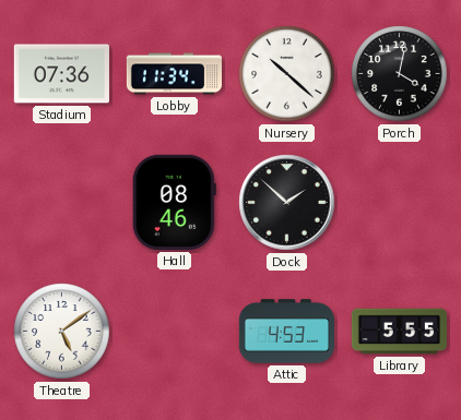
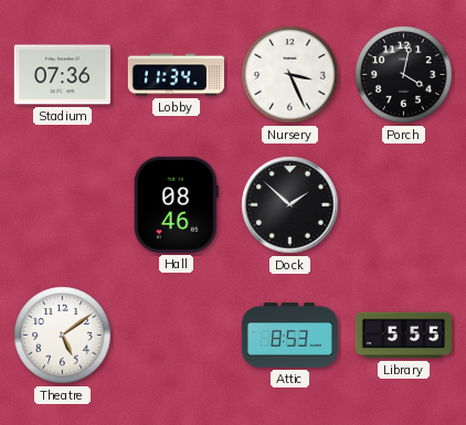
Nursery: 10:22 -> 3:26
Attic: 4:53 -> 8:53
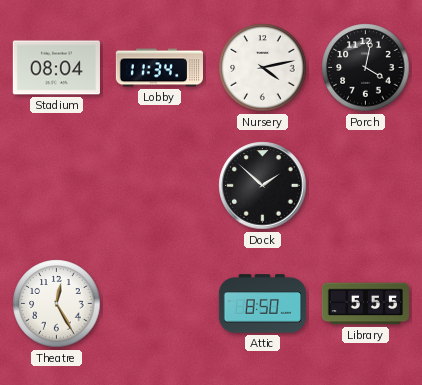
Stadium: 07:36 -> 08:04
Nursery: 3:26 -> 4:13
Hall: 08:46 -> none
Theatre: 5:09 -> 12:25
Attic: 8:53 -> 8:50
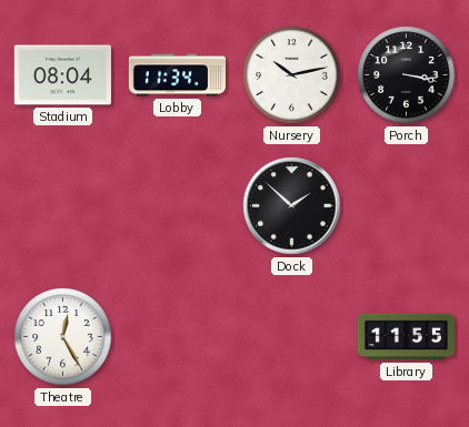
Nursery: 4:13 -> 10:13
Porch: 4:02 -> 3:17
Attic: 8:50 -> none
Library: 5:55 -> 11:55
